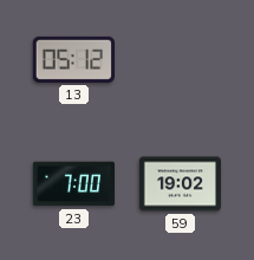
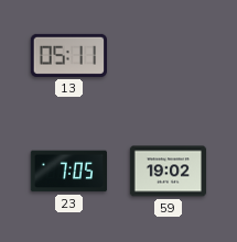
13: 05:12 -> 05:11
23: 7:00 -> 7:05
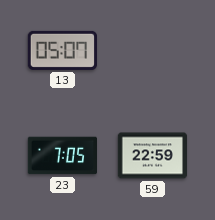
13: 05:11 -> 05:07
59: 19:02 -> 22:59
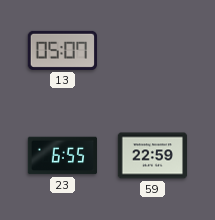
23: 7:05 -> 6:55
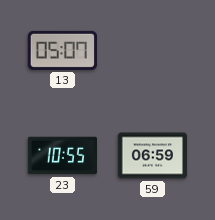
23: 6:55 -> 10:55
59: 22:59 -> 06:59
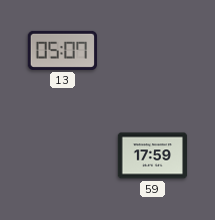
23: 10:55 -> none
59: 06:59 -> 17:59
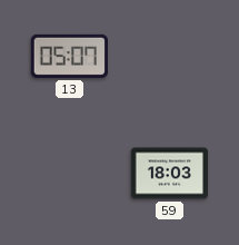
59: 17:59 -> 18:03
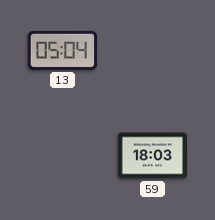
13: 05:07 -> 05:04
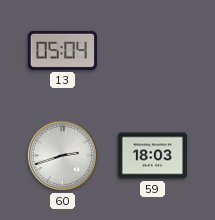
60: none -> 2:42
